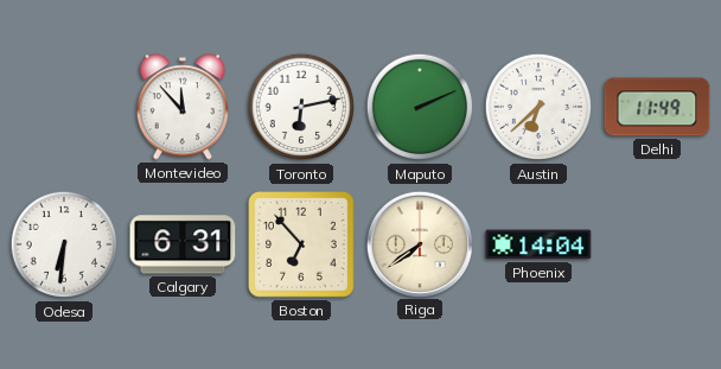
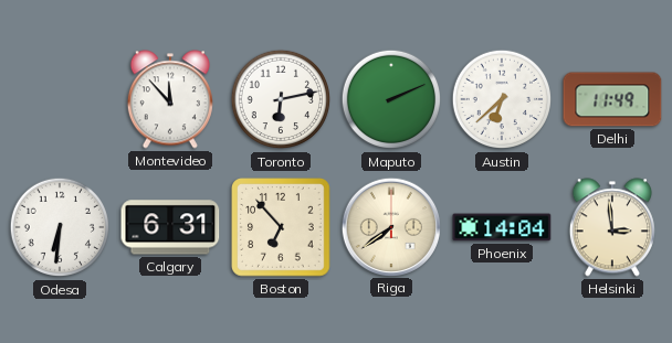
Helsinki: none -> 2:59
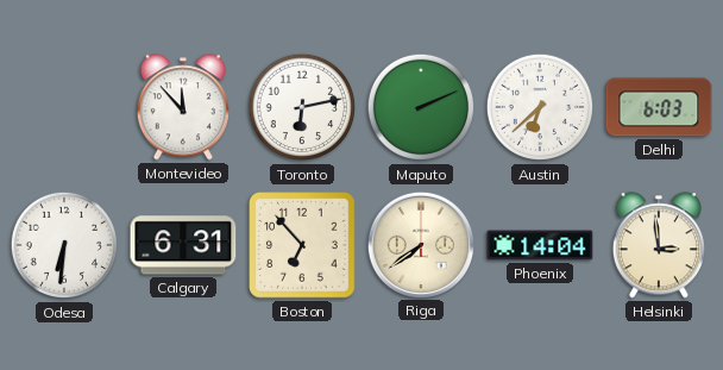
Delhi: 11:49 -> 6:03
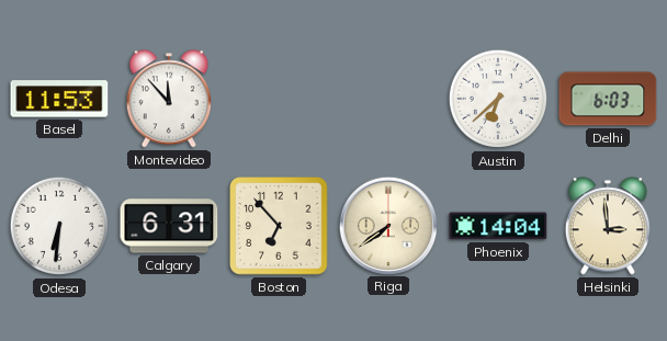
Basel: none -> 11:53
Toronto: 6:13 -> none
Maputo: 2:11 -> none
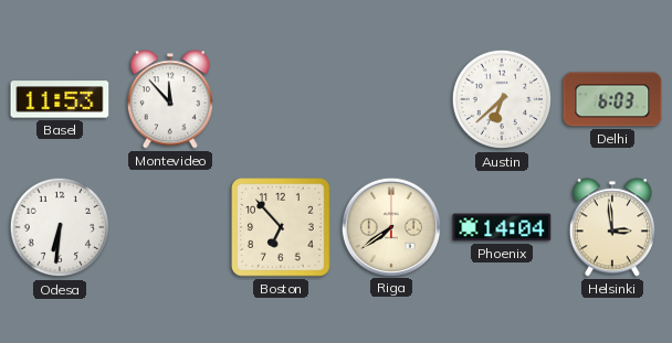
Calgary: 6:31 -> none
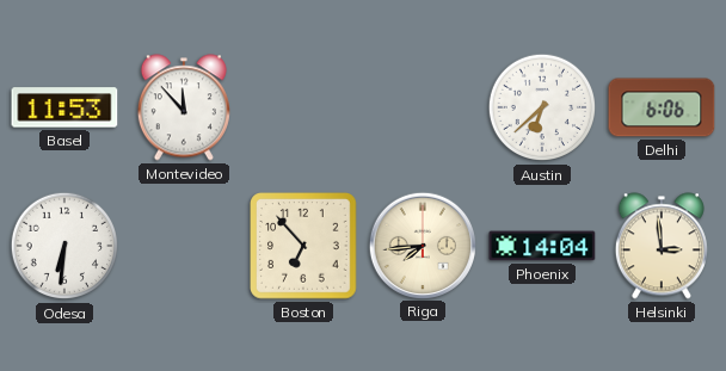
Delhi: 6:03 -> 6:06
Riga: 7:39 -> 7:44
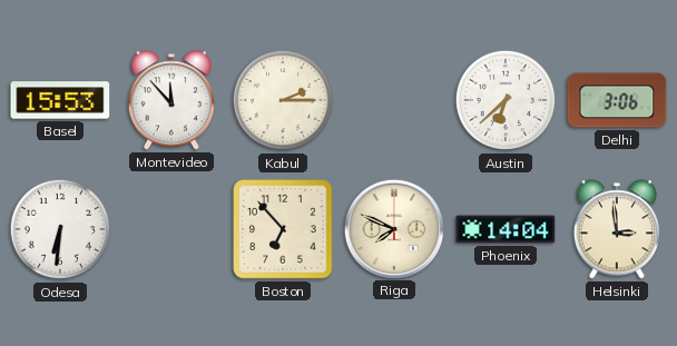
Basel: 11:53 -> 15:53
Kabul: none -> 2:15
Delhi: 6:06 -> 3:06
Riga: 7:44 -> 7:49
